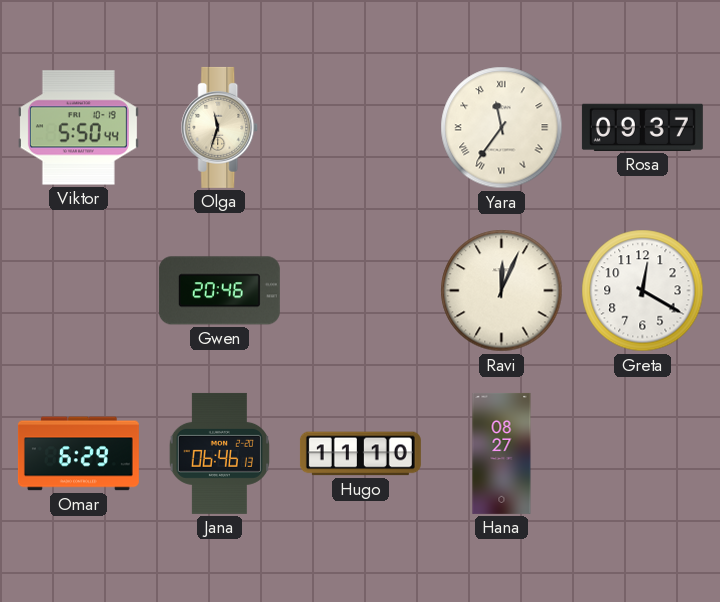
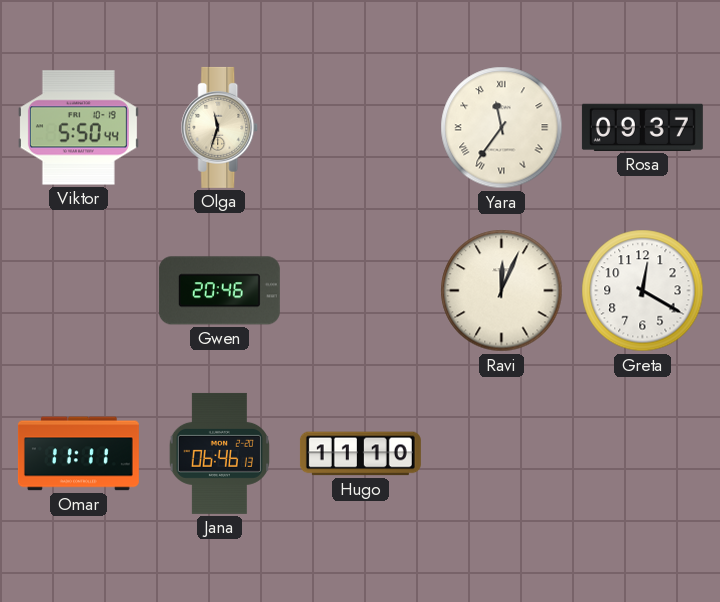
Omar: 6:29 -> 11:11
Hana: 08:27 -> none
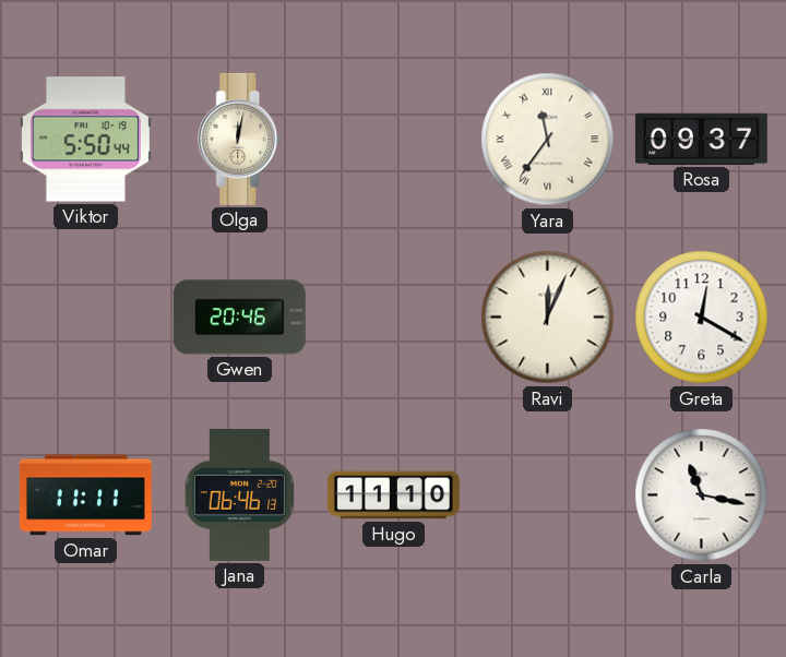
Olga: 11:33 -> 12:02
Carla: none -> 11:17
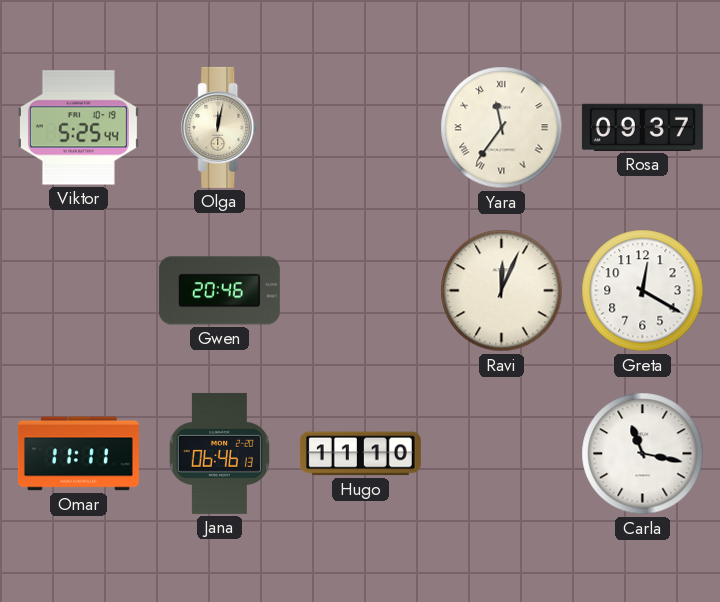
Viktor: 5:50 -> 5:25
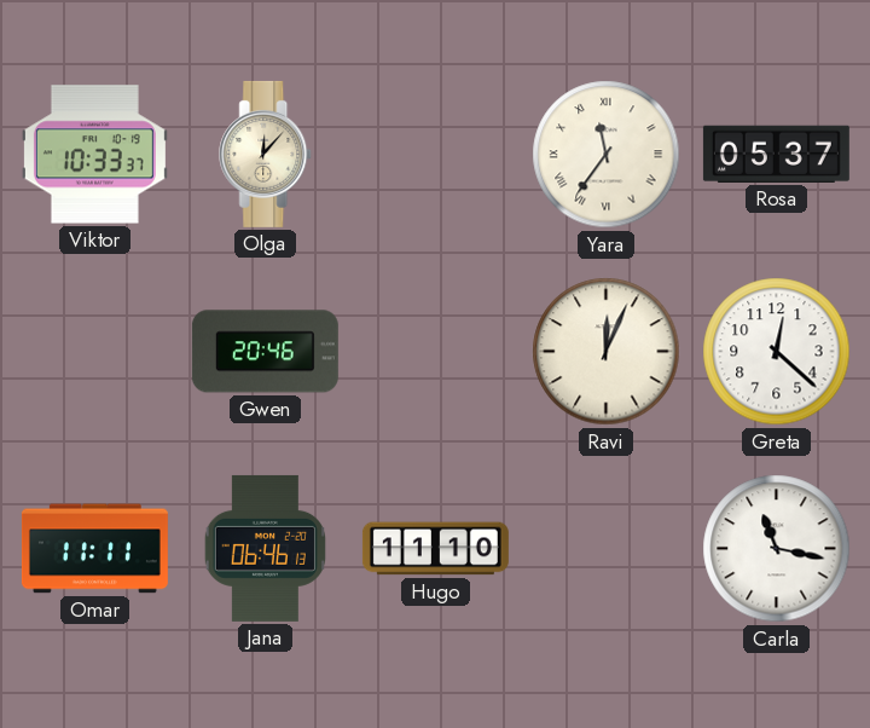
Viktor: 5:25 -> 10:33
Olga: 12:02 -> 12:07
Rosa: 09:37 -> 05:37
Greta: 12:20 -> 12:22
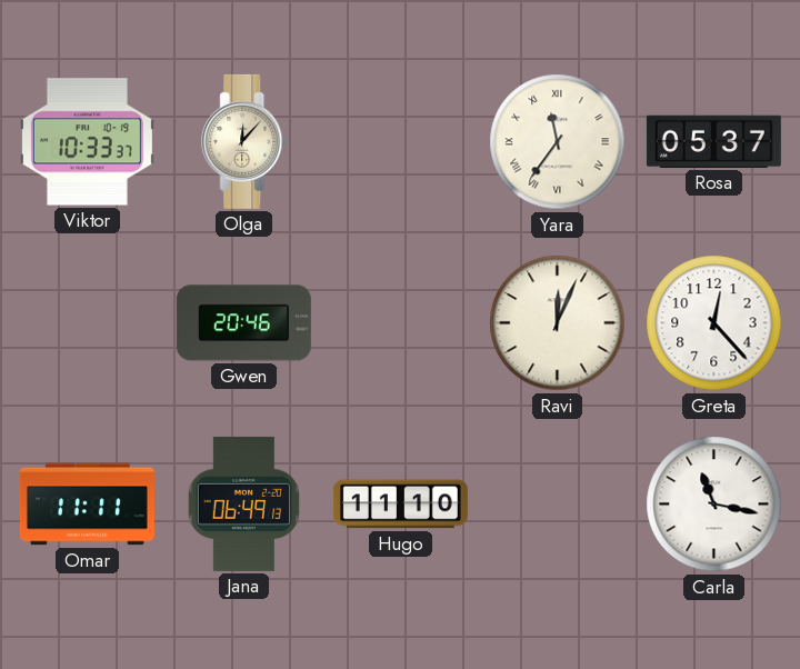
Greta: 12:22 -> 12:23
Jana: 06:46 -> 06:49
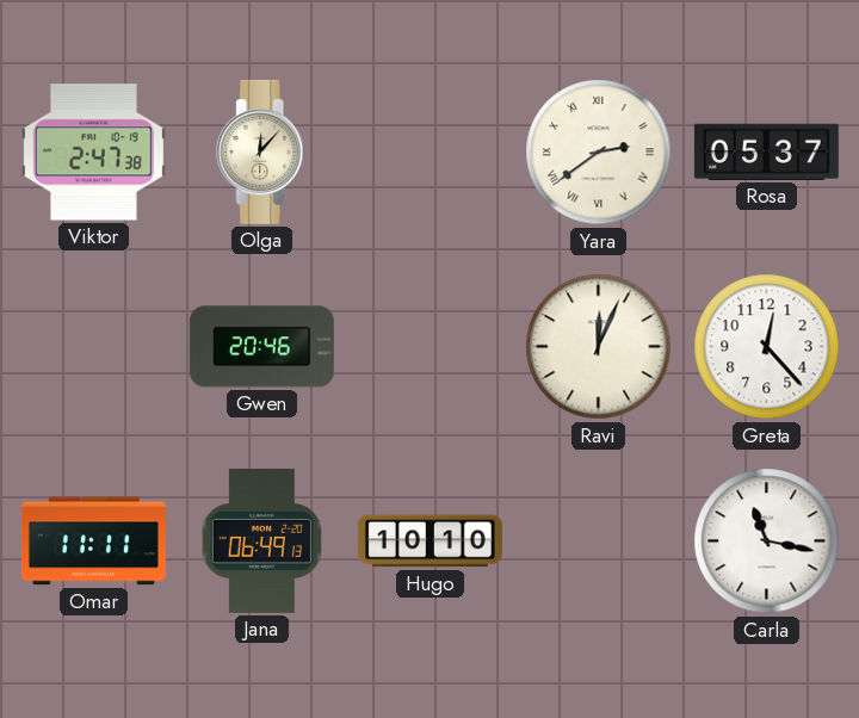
Viktor: 10:33 -> 2:47
Yara: 11:36 -> 2:39
Hugo: 11:10 -> 10:10
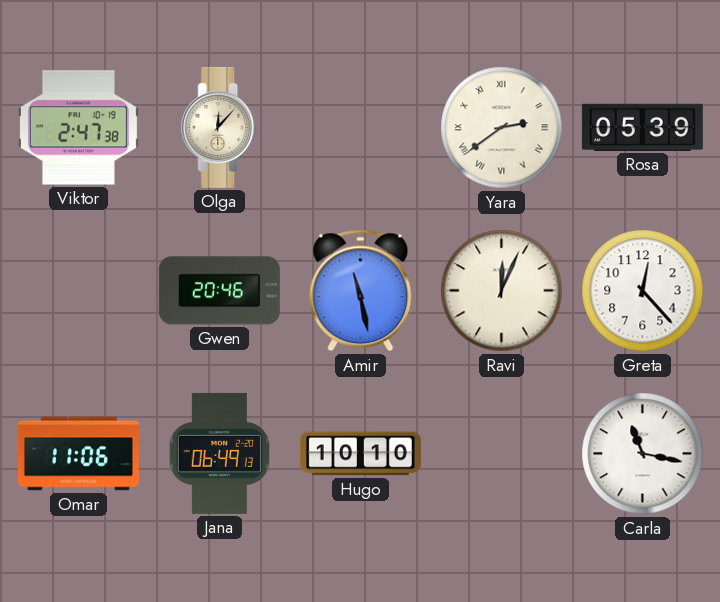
Rosa: 05:37 -> 05:39
Amir: none -> 11:28
Omar: 11:11 -> 11:06
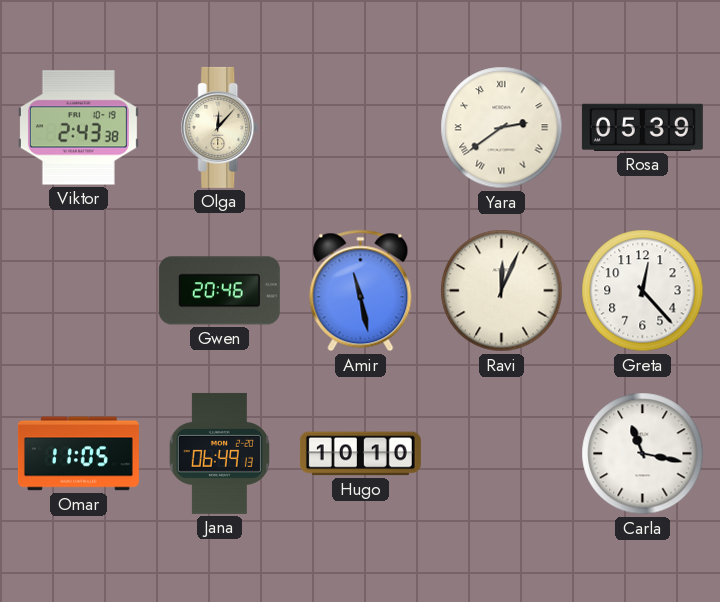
Viktor: 2:47 -> 2:43
Omar: 11:06 -> 11:05
